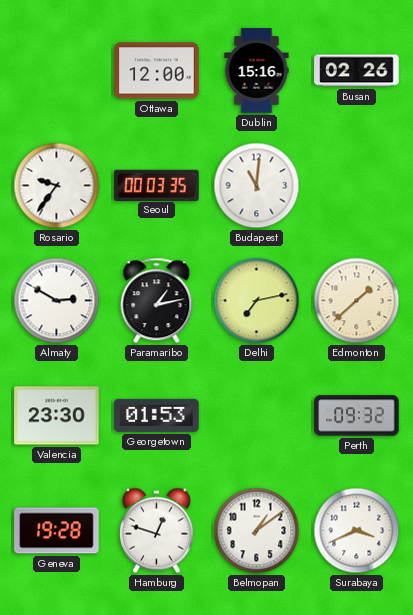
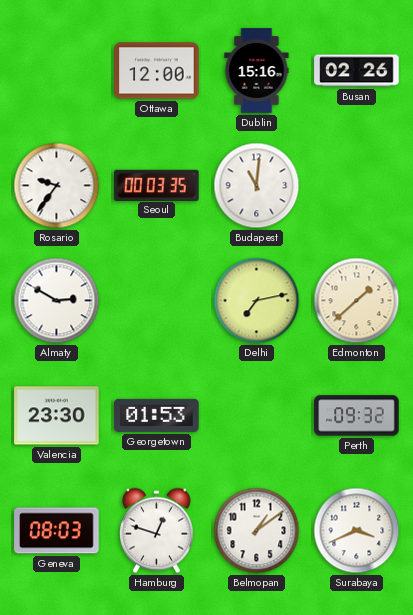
Paramaribo: 1:13 -> none
Geneva: 19:28 -> 08:03
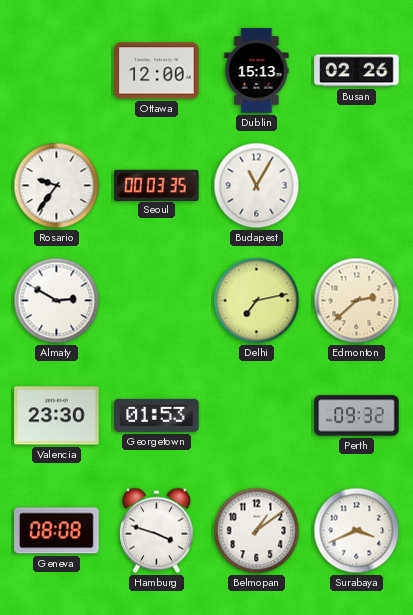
Dublin: 15:16 -> 15:13
Budapest: 11:01 -> 11:05
Edmonton: 1:38 -> 2:38
Geneva: 08:03 -> 08:08
Hamburg: 12:48 -> 3:48
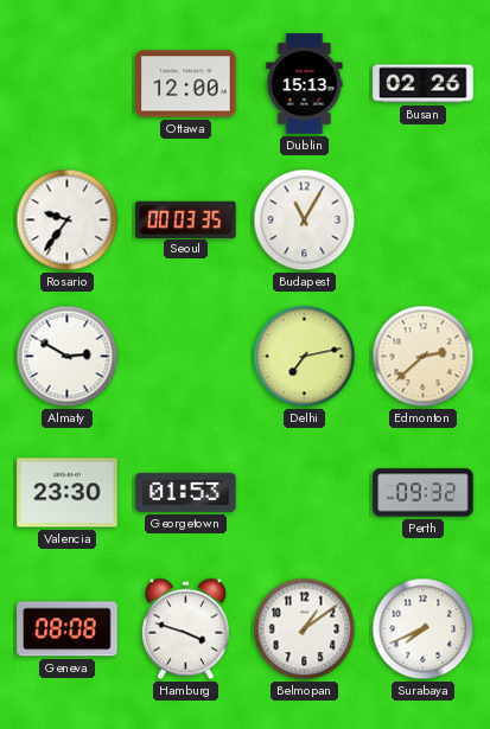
Surabaya: 3:41 -> 7:41
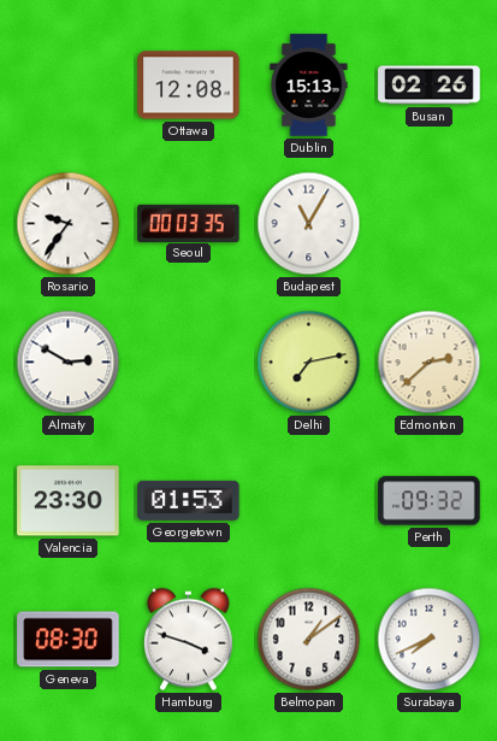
Ottawa: 12:00 -> 12:08
Geneva: 08:08 -> 08:30
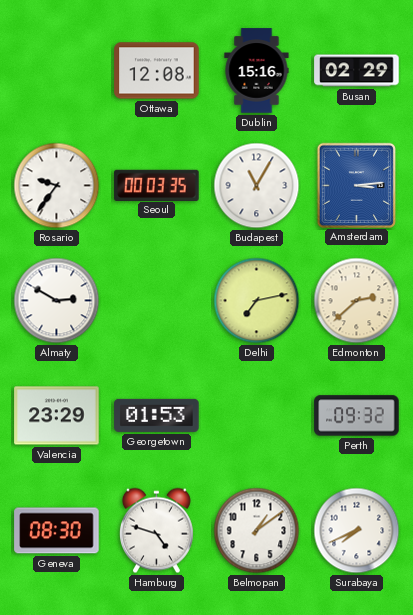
Dublin: 15:13 -> 15:16
Busan: 02:26 -> 02:29
Amsterdam: none -> 3:14
Valencia: 23:30 -> 23:29
Hamburg: 3:48 -> 4:48
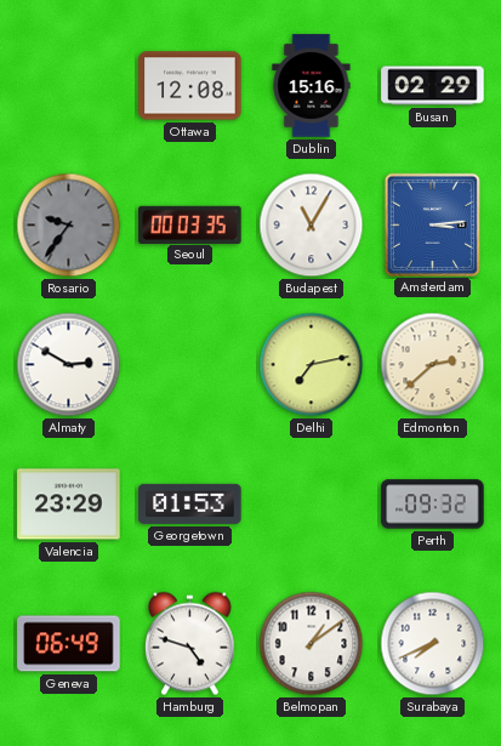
Rosario dial: white -> grey
Geneva: 08:30 -> 06:49
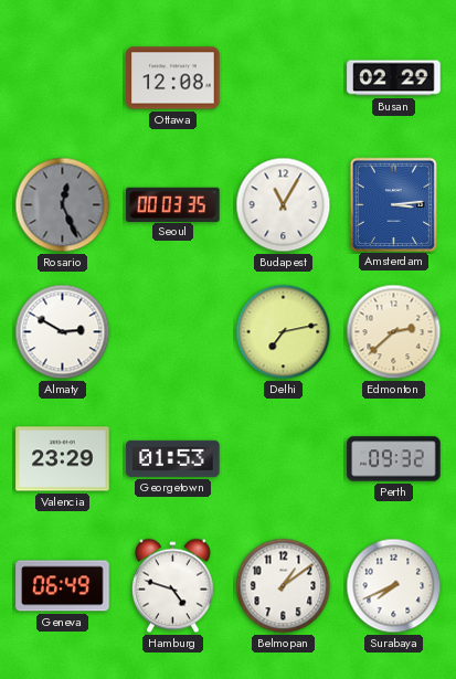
Dublin: 15:16 -> none
Rosario: 9:36 -> 12:26
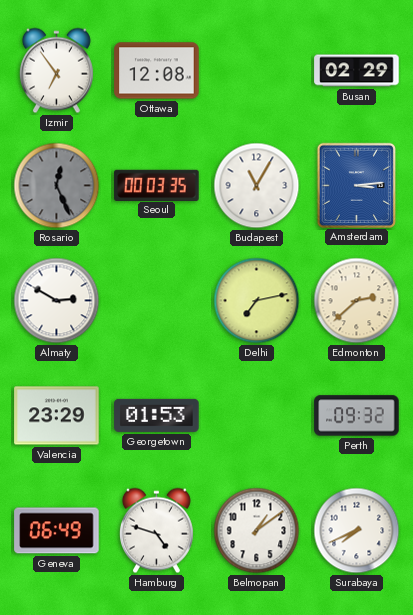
Izmir: none -> 6:54
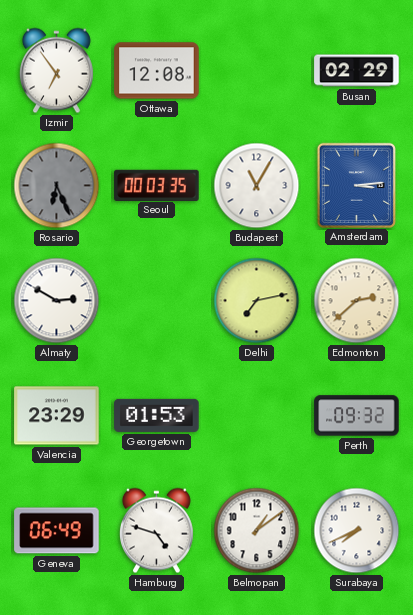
Rosario: 12:26 -> 6:26
